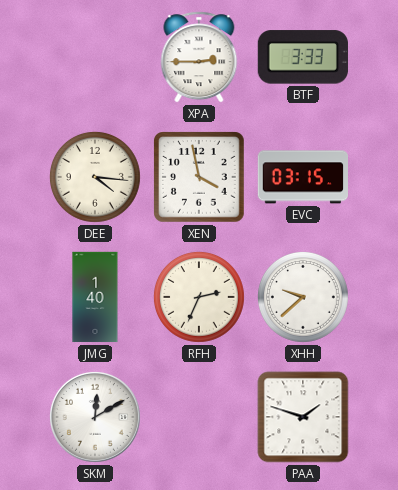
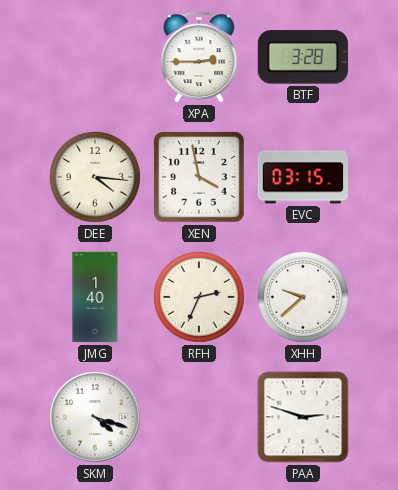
BTF: 3:33 -> 3:28
SKM: 12:10 -> 4:18
PAA: 1:48 -> 2:48
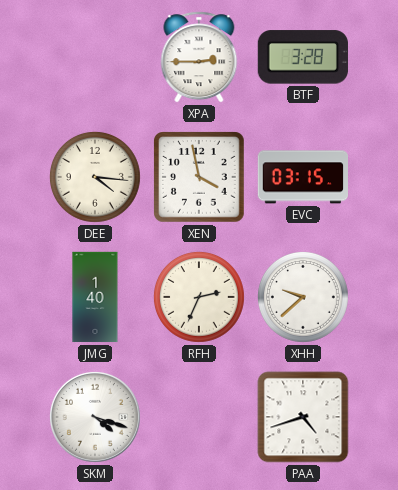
PAA: 2:48 -> 4:42
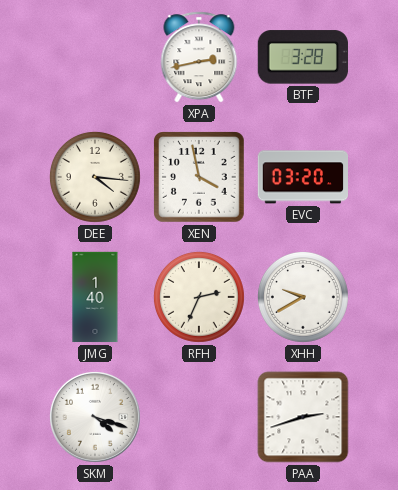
XPA: 2:45 -> 2:43
EVC: 03:15 -> 03:20
XHH: 9:38 -> 9:40
PAA: 4:42 -> 2:42
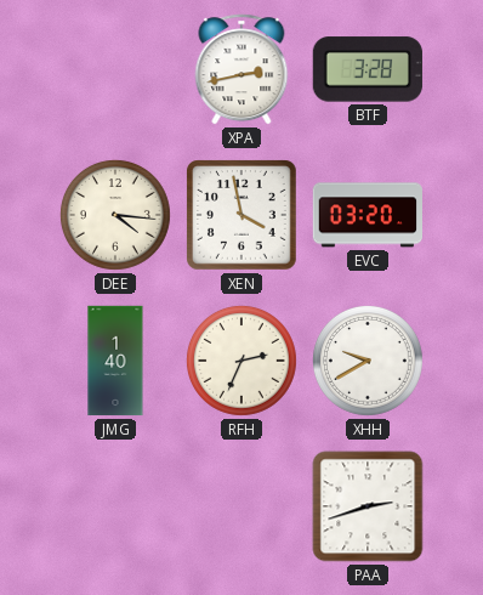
SKM: 4:18 -> none
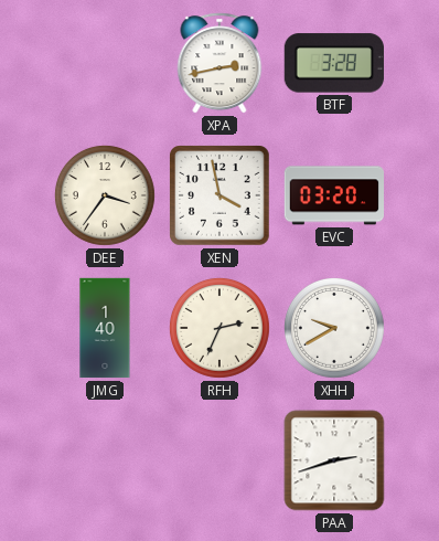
DEE: 4:16 -> 3:36
